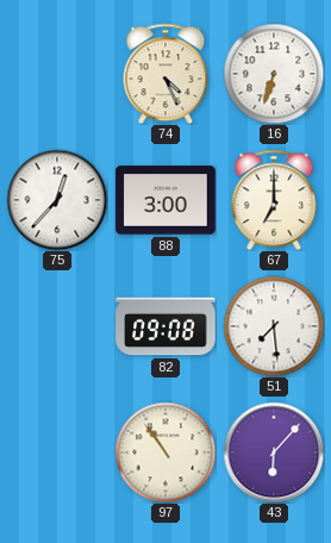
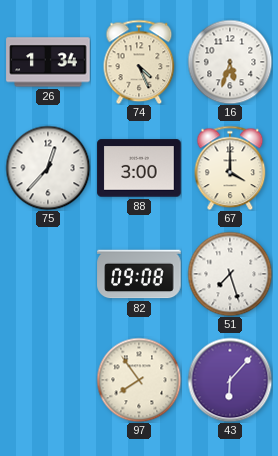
26: none -> 1:34
16: 6:33 -> 5:33
67: 7:00 -> 4:00
51: 7:29 -> 7:27
97: 10:54 -> 7:54
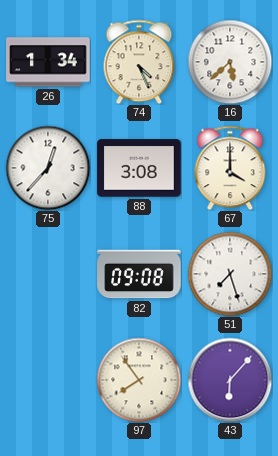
16: 5:33 -> 5:38
88: 3:00 -> 3:08
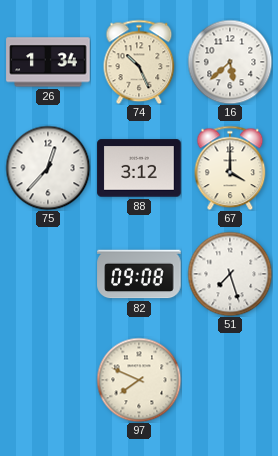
74: 4:26 -> 10:26
88: 3:08 -> 3:12
97: 7:54 -> 7:49
43: 6:07 -> none
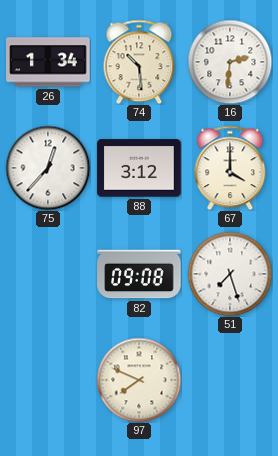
74: 10:26 -> 10:29
16: 5:38 -> 2:31
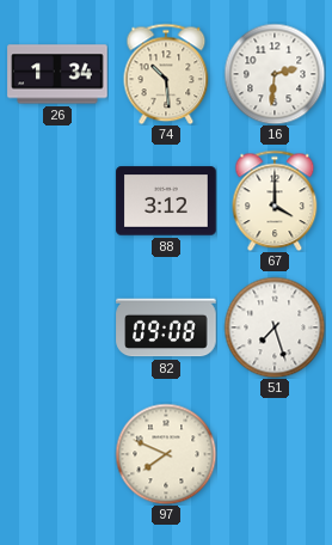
75: 12:37 -> none
